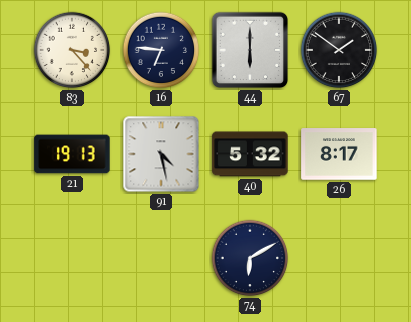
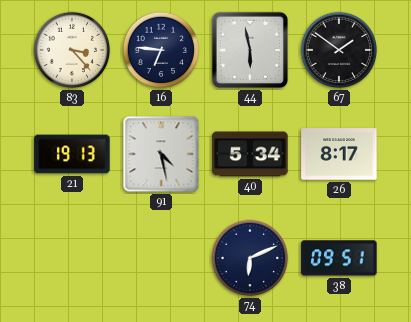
44: 6:00 -> 5:58
40: 5:32 -> 5:34
74: 6:10 -> 6:11
38: none -> 09:51
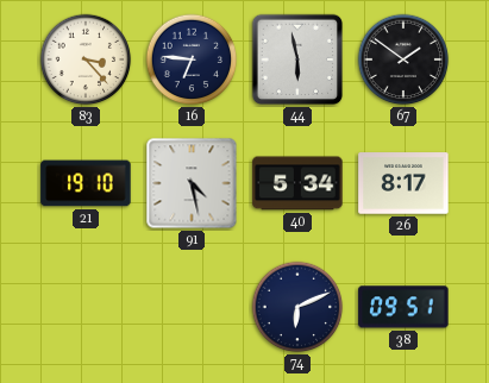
21: 19:13 -> 19:10
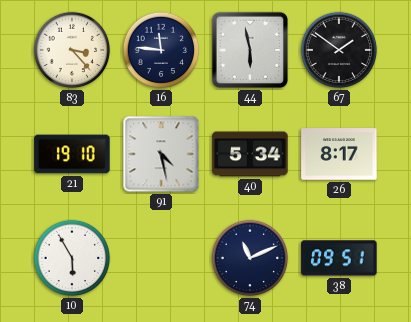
16: 6:46 -> 11:46
10: none -> 5:55
74: 6:11 -> 11:11
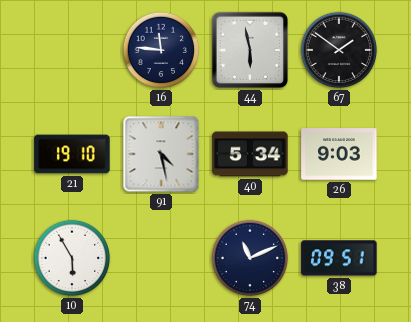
83: 3:23 -> none
26: 8:17 -> 9:03
